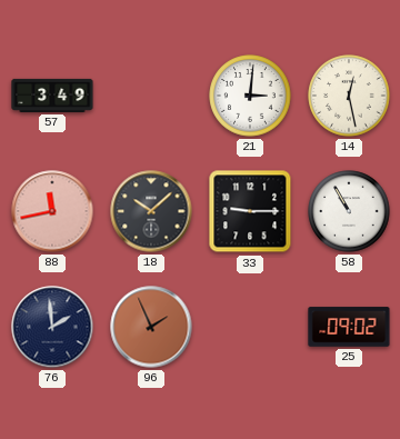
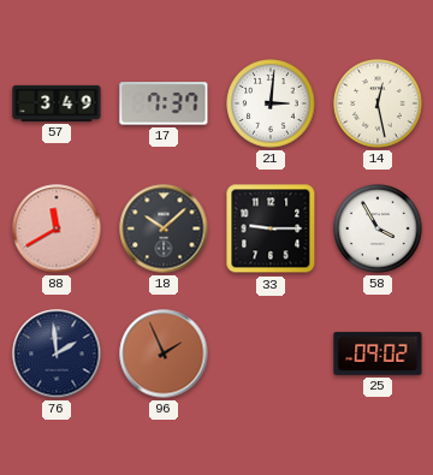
17: none -> 7:37
88: 11:43 -> 11:40
58: 10:55 -> 3:55
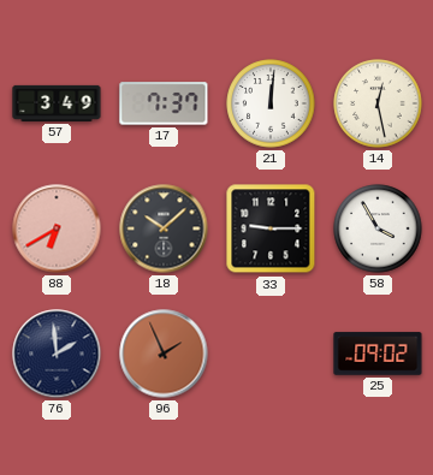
21: 3:01 -> 12:01
88: 11:40 -> 6:40
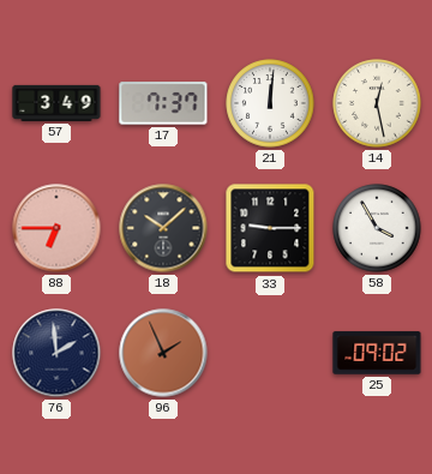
88: 6:40 -> 6:45
